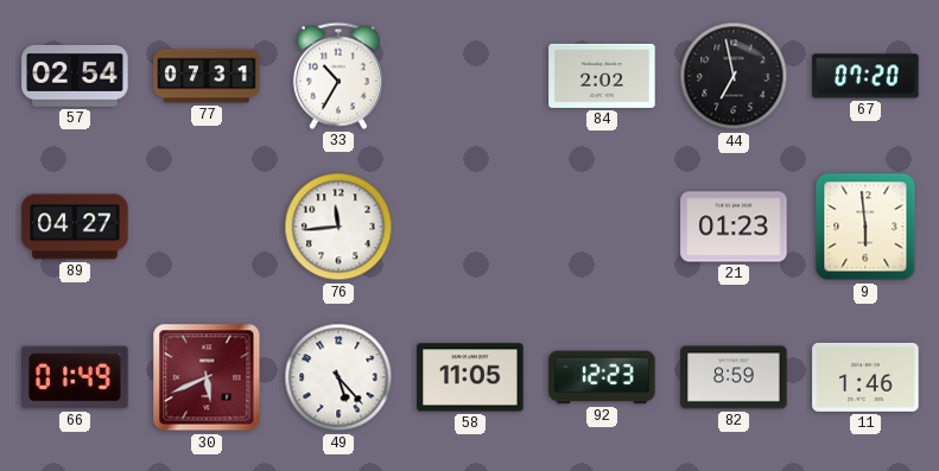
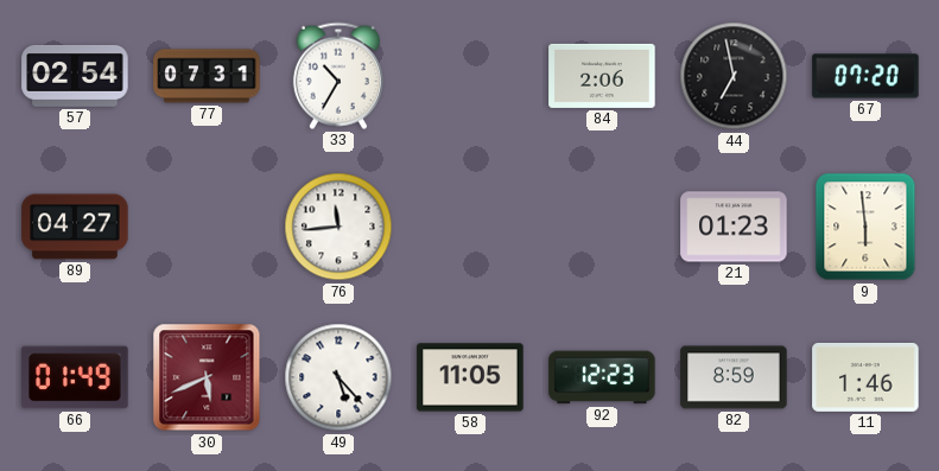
84: 2:02 -> 2:06
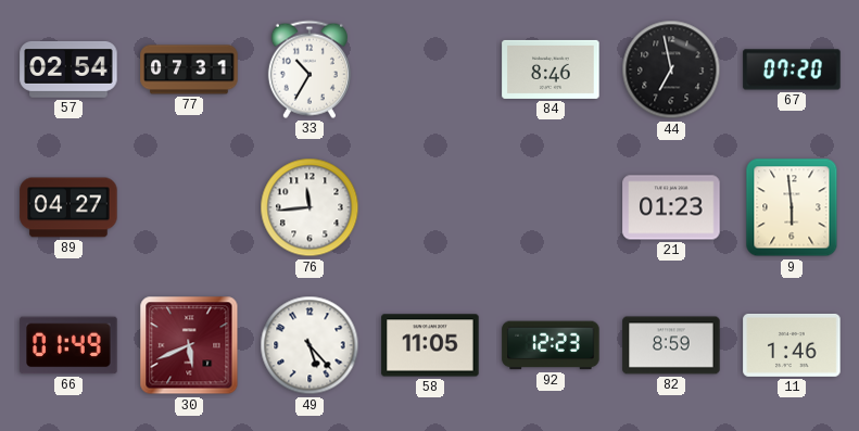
84: 2:06 -> 8:46
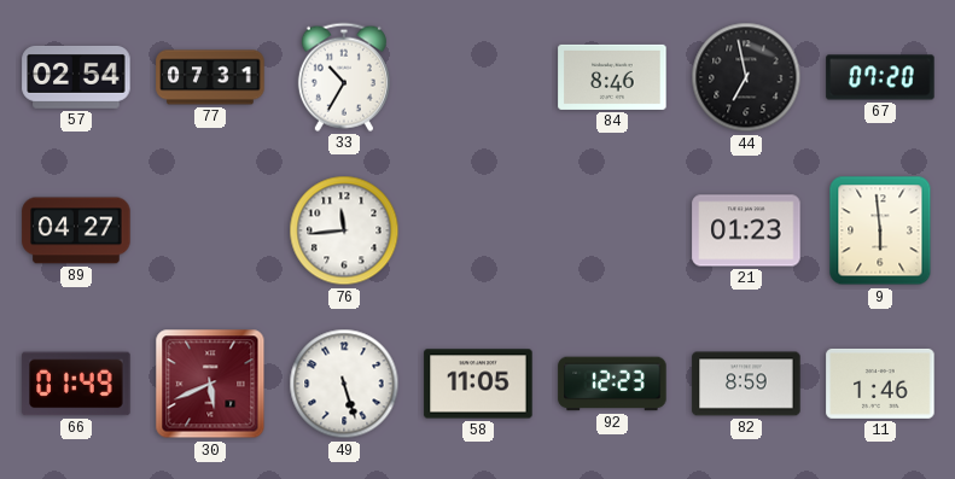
49: 5:23 -> 5:27
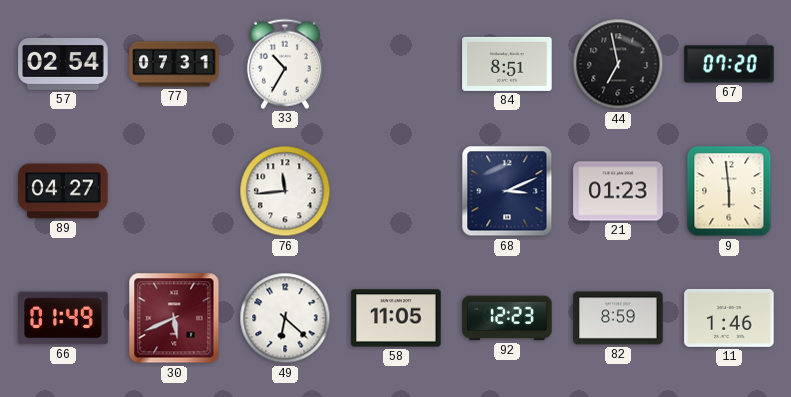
84: 8:46 -> 8:51
68: none -> 3:11
49: 5:27 -> 6:22
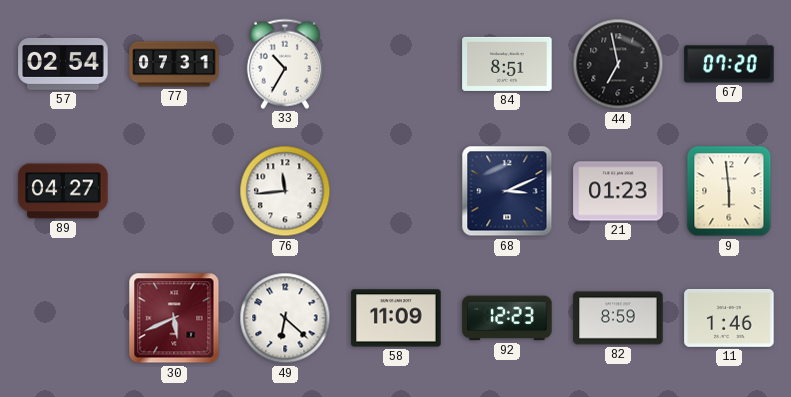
66: 01:49 -> none
58: 11:05 -> 11:09
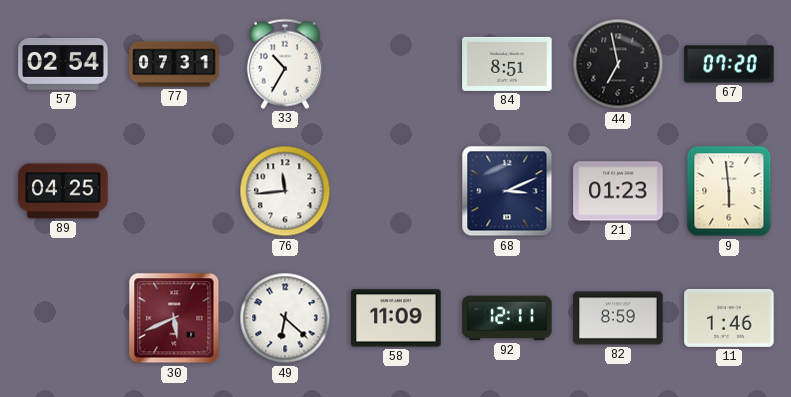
89: 04:27 -> 04:25
92: 12:23 -> 12:11
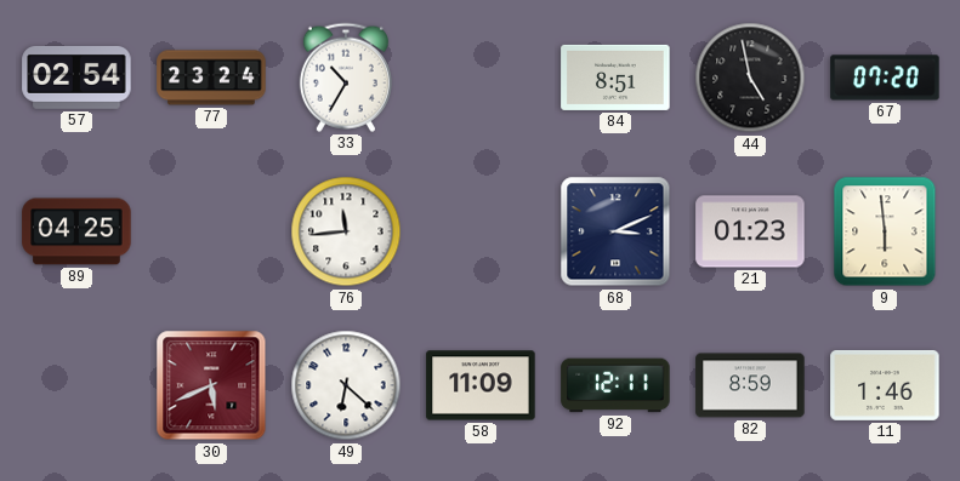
77: 07:31 -> 23:24
44: 6:58 -> 4:58
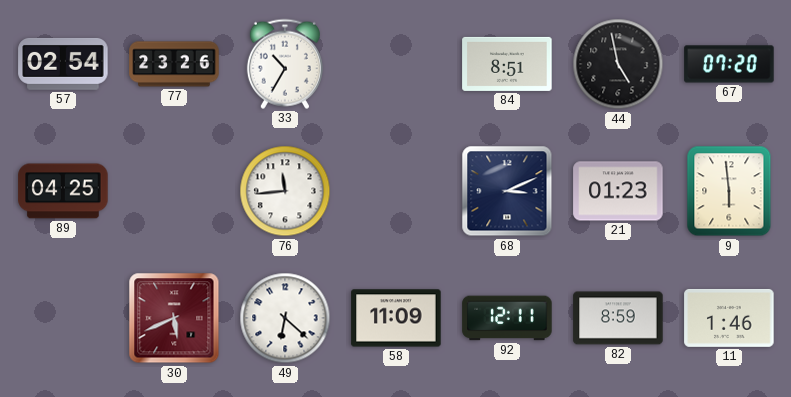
77: 23:24 -> 23:26
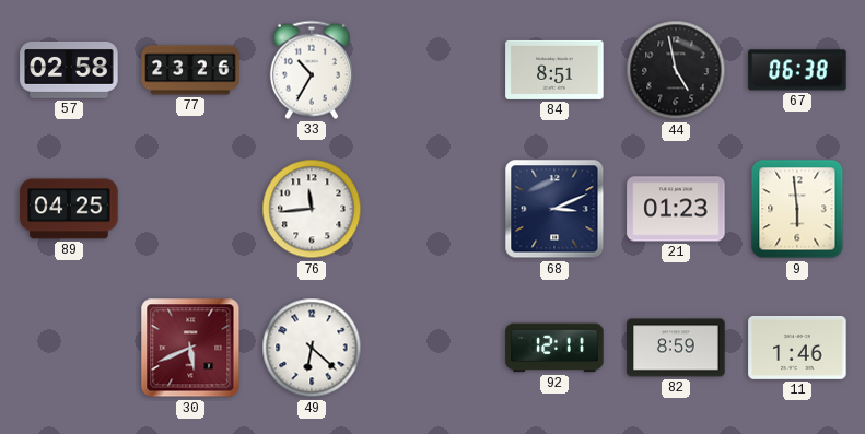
57: 02:54 -> 02:58
67: 07:20 -> 06:38
58: 11:09 -> none
